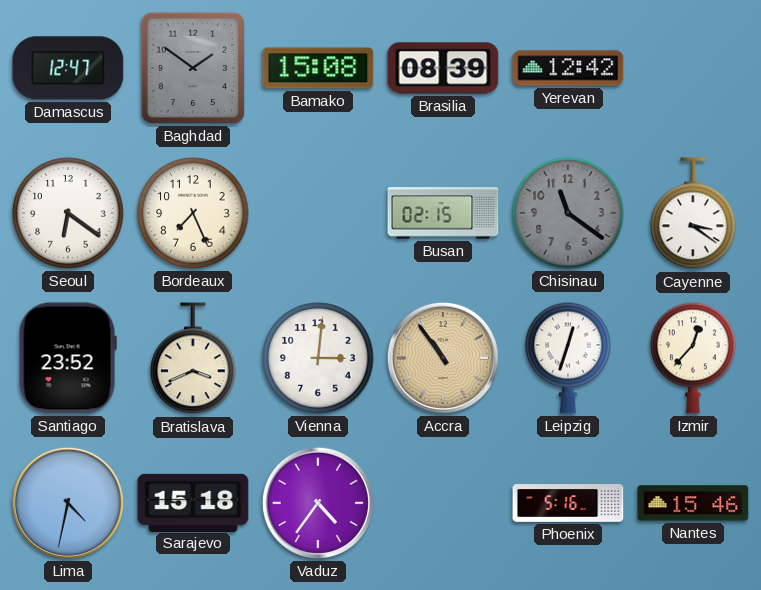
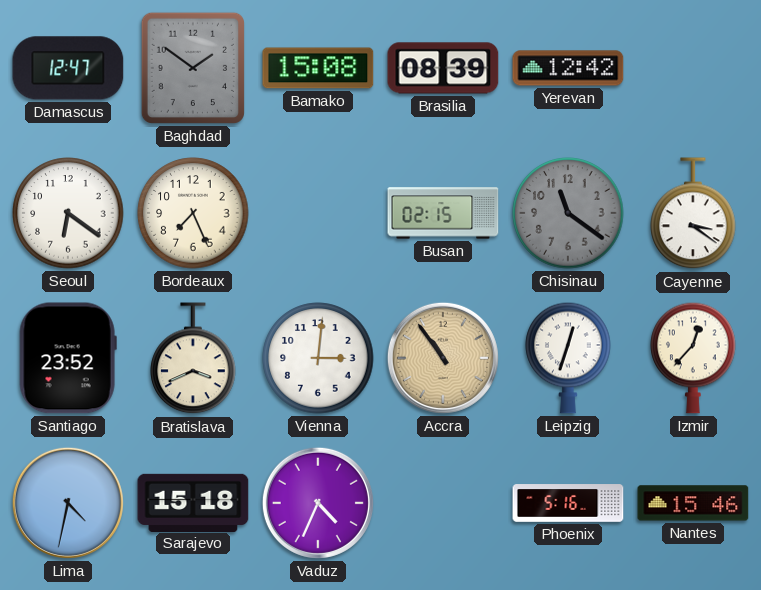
Vaduz: 4:36 -> 4:34
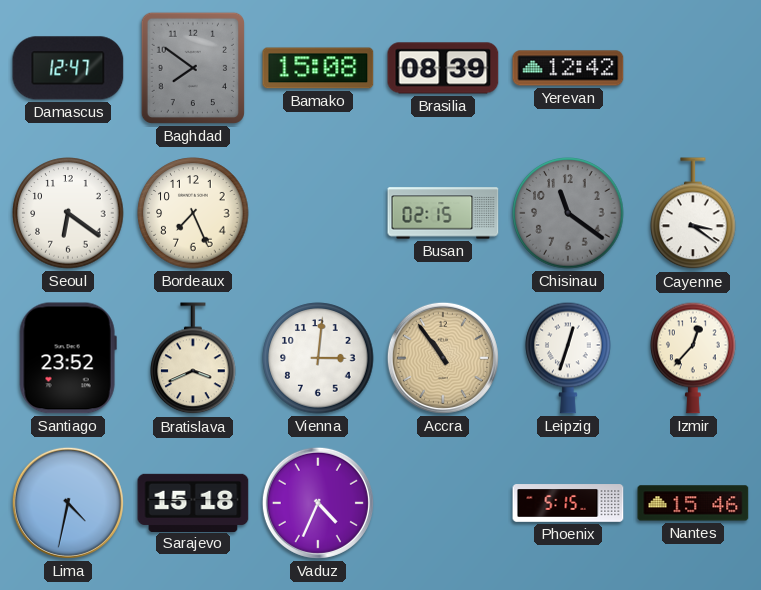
Baghdad: 1:51 -> 7:51
Phoenix: 5:16 -> 5:15
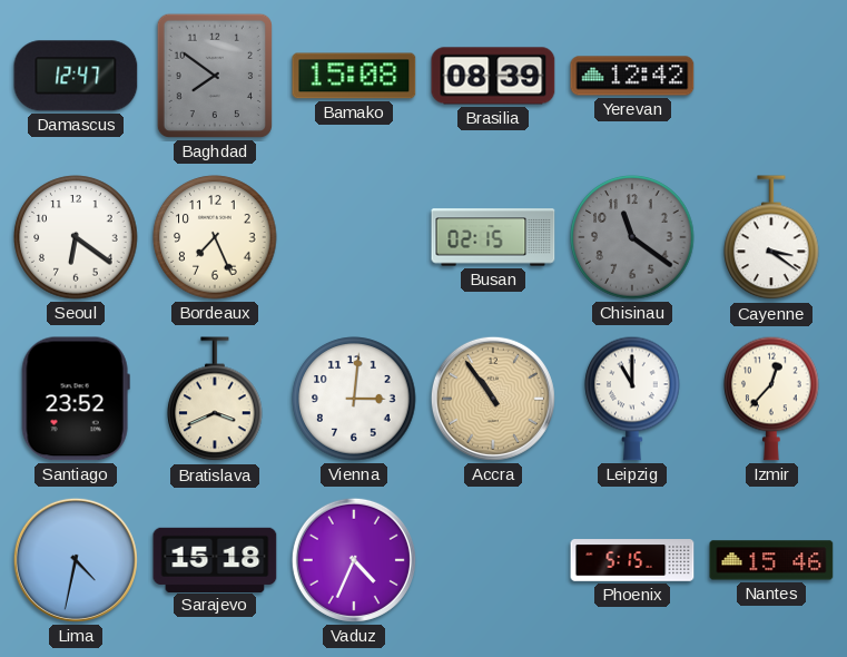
Leipzig: 12:33 -> 11:00
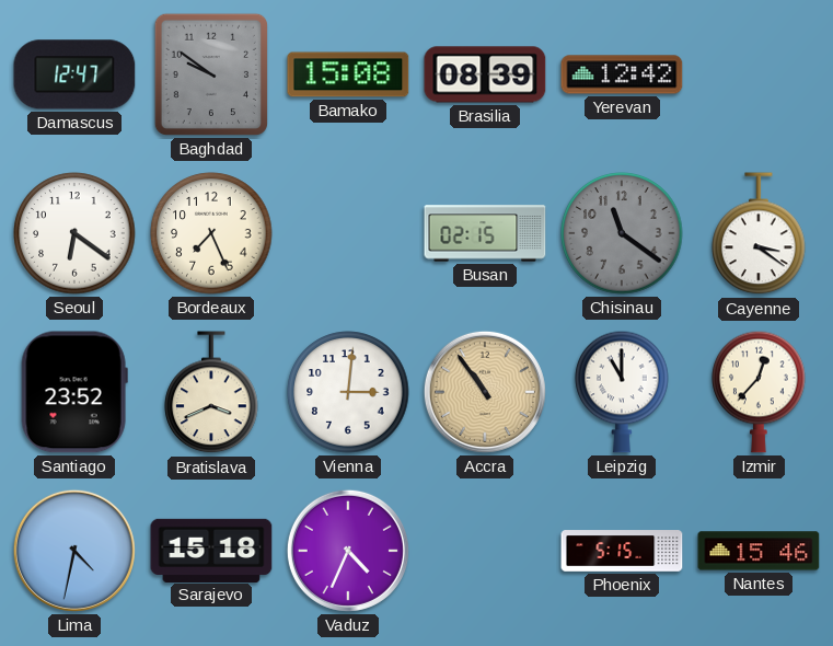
Baghdad: 7:51 -> 9:51
